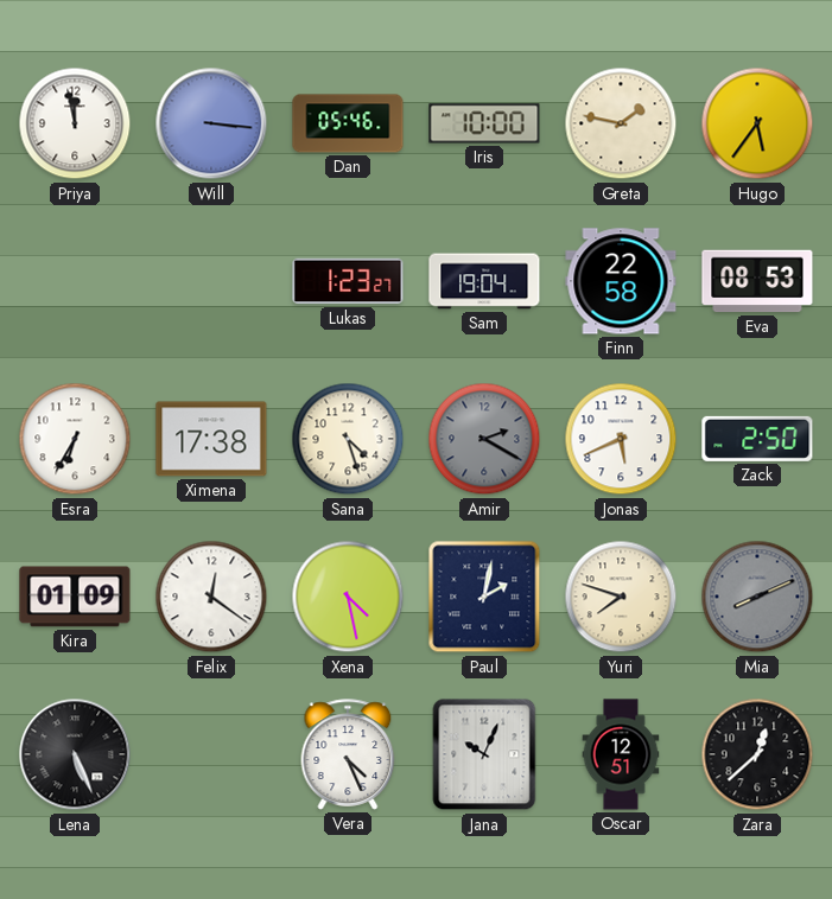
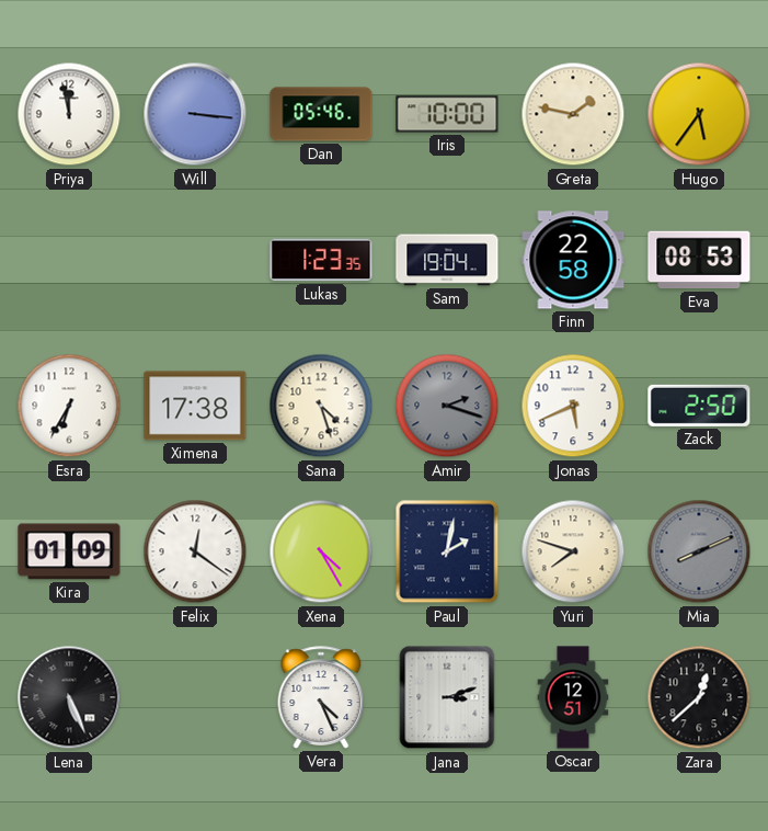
Lukas: 1:23:27 -> 1:23:35
Amir: 2:20 -> 2:18
Xena: 4:28 -> 4:25
Jana: 10:04 -> 3:12
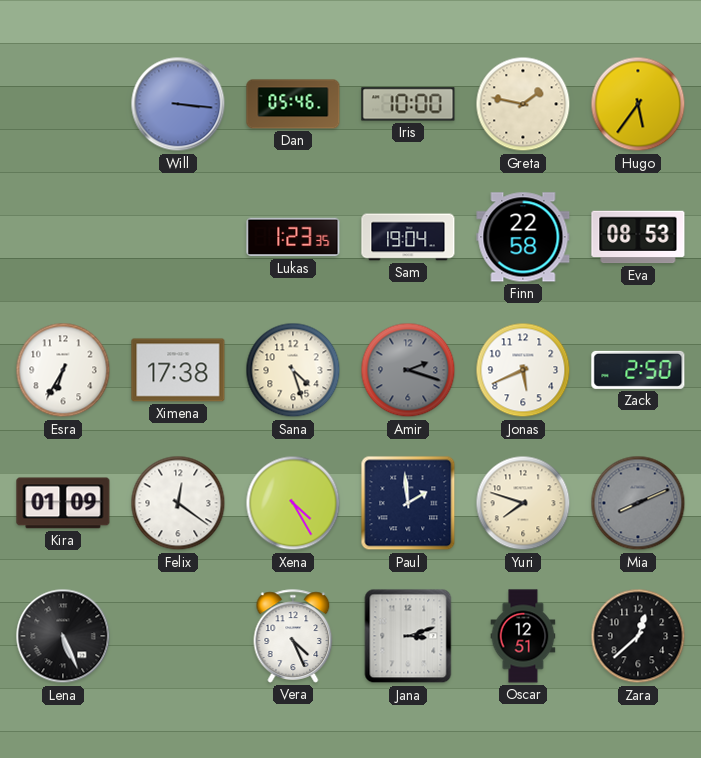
Priya: 11:58 -> none
Paul: 2:02 -> 1:59
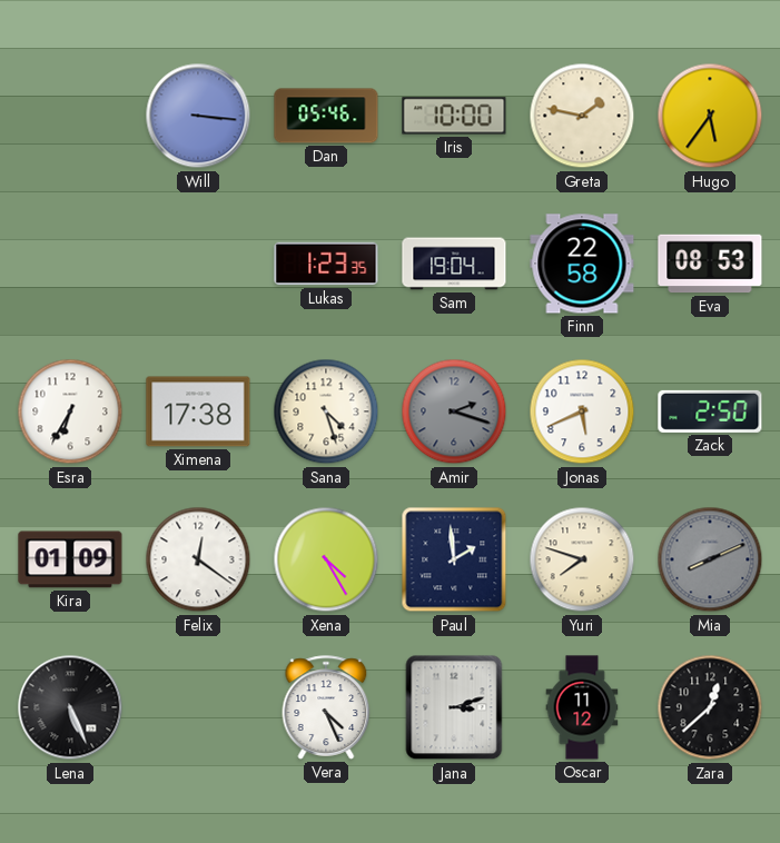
Oscar: 12:51 -> 11:12
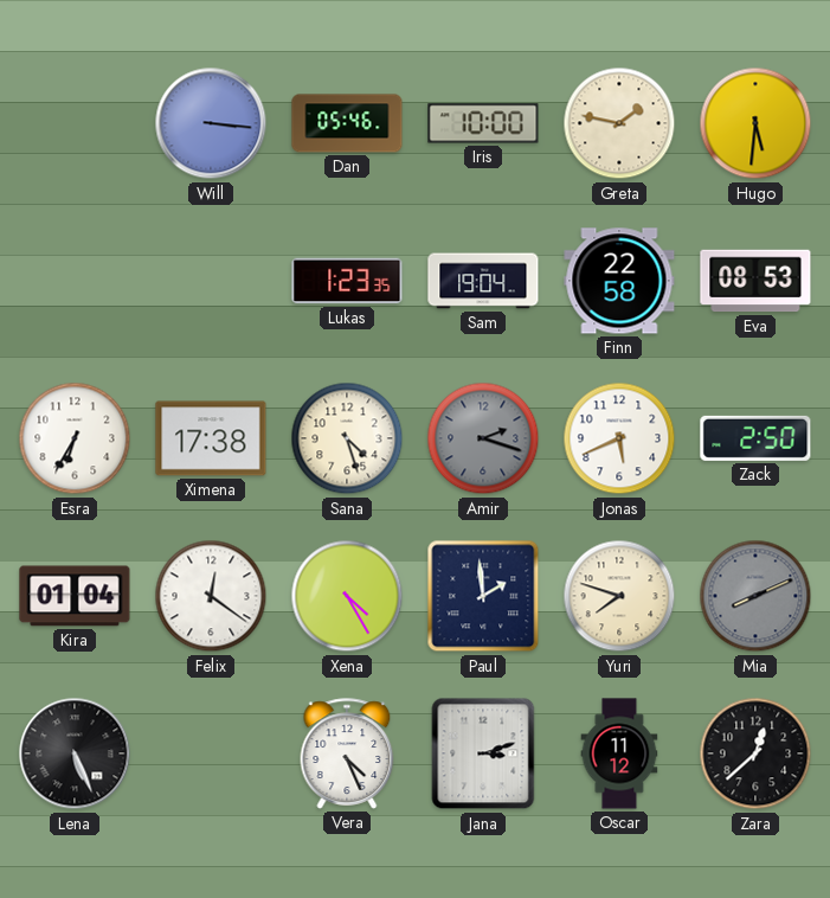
Hugo: 5:36 -> 5:31
Kira: 01:09 -> 01:04
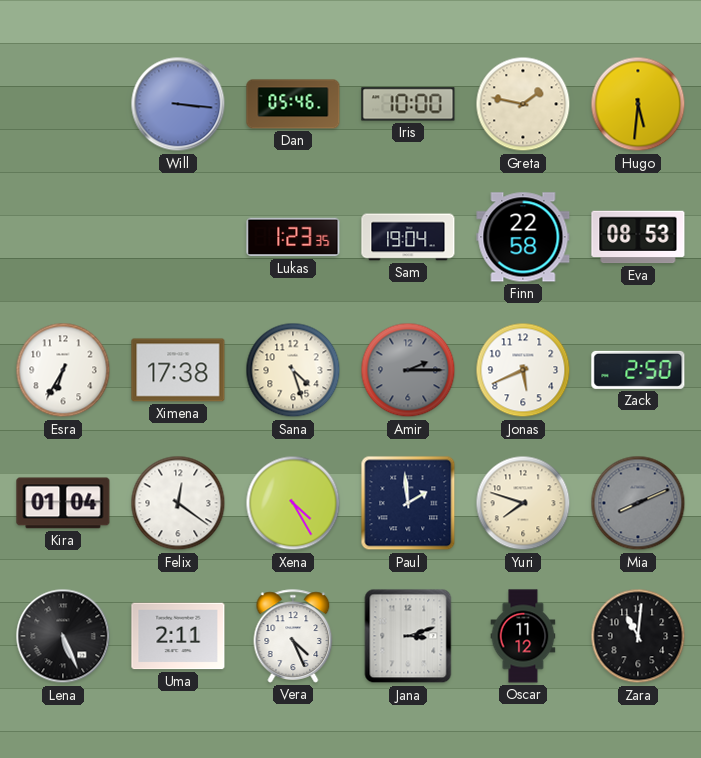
Amir: 2:18 -> 2:15
Uma: none -> 2:11
Zara: 12:38 -> 11:01
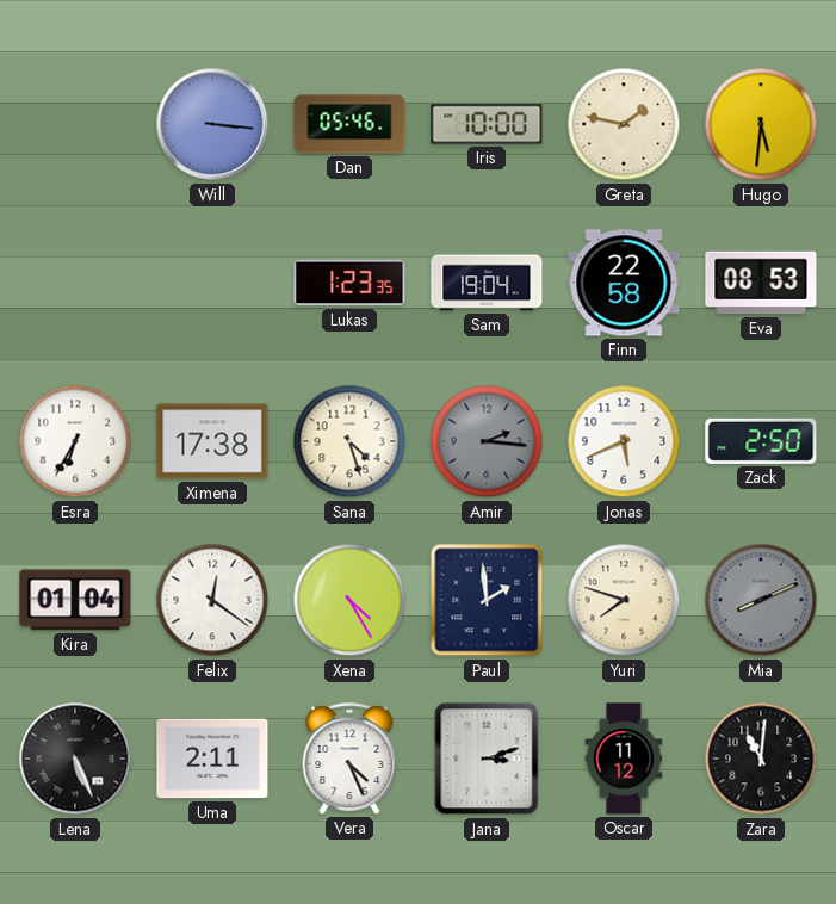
Amir: 2:15 -> 2:16
